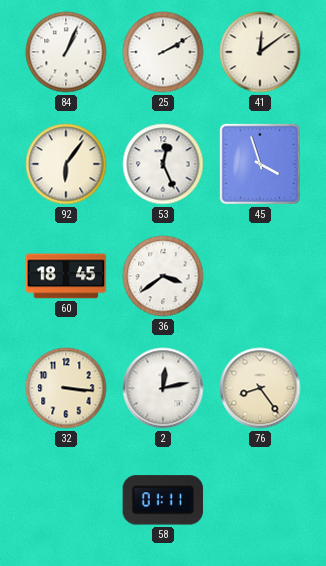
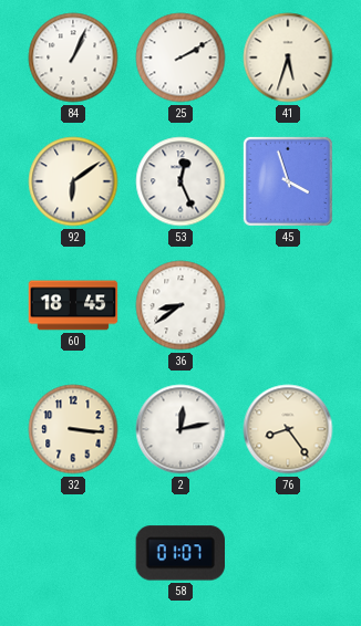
41: 12:09 -> 5:33
92: 6:06 -> 6:09
36: 3:39 -> 8:39
58: 01:11 -> 01:07
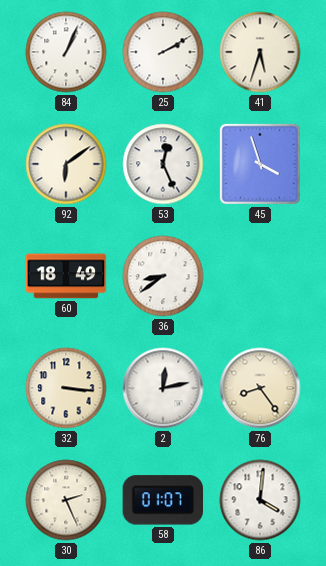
60: 18:45 -> 18:49
30: none -> 2:26
86: none -> 4:01
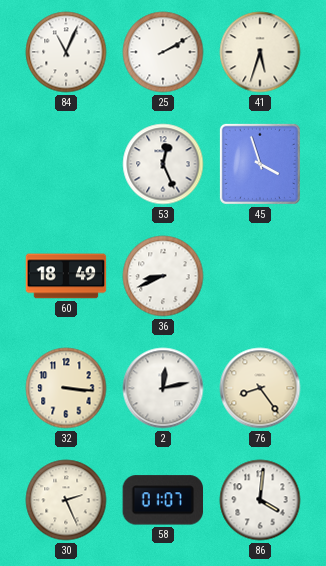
84: 1:04 -> 11:04
92: 6:09 -> none
36: 8:39 -> 8:41
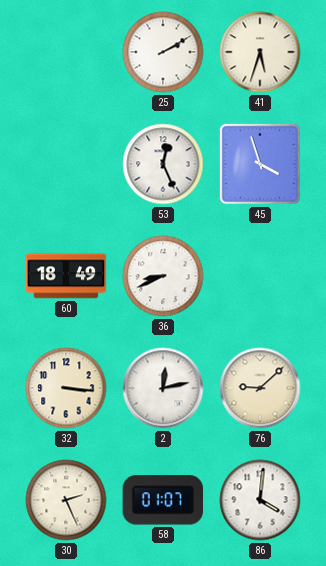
84: 11:04 -> none
76: 8:24 -> 9:08
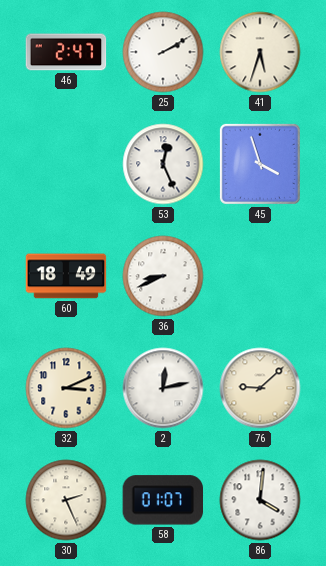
46: none -> 2:47
32: 3:16 -> 3:11
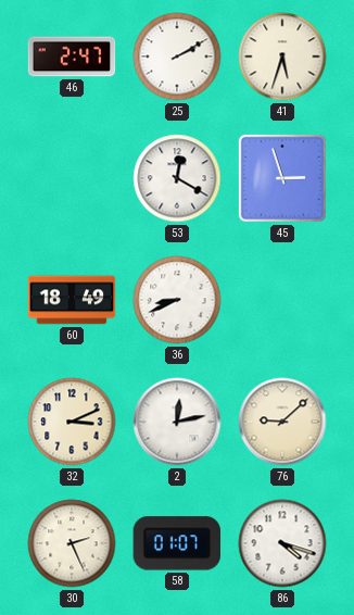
53: 12:26 -> 12:20
45: 3:57 -> 2:57
86: 4:01 -> 4:18
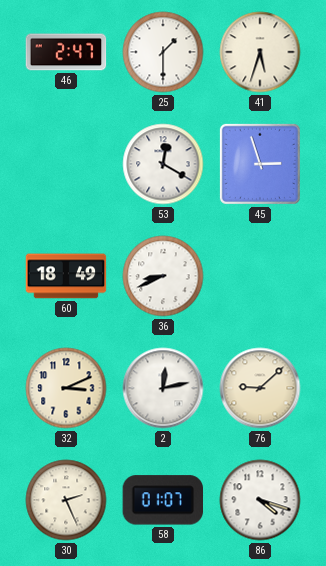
25: 2:10 -> 1:30
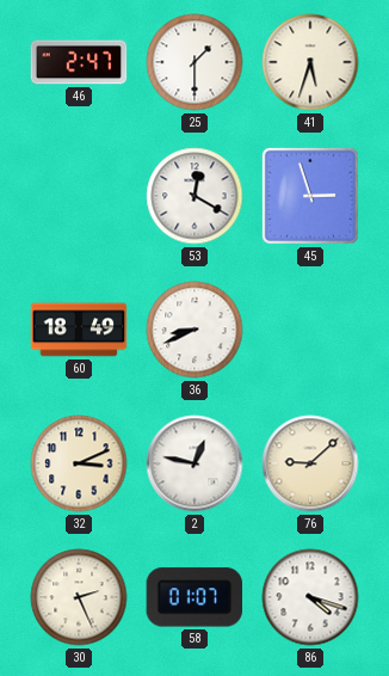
2: 12:13 -> 12:47
